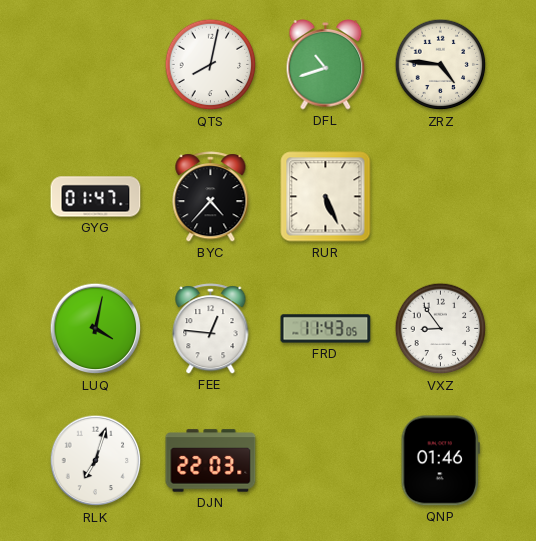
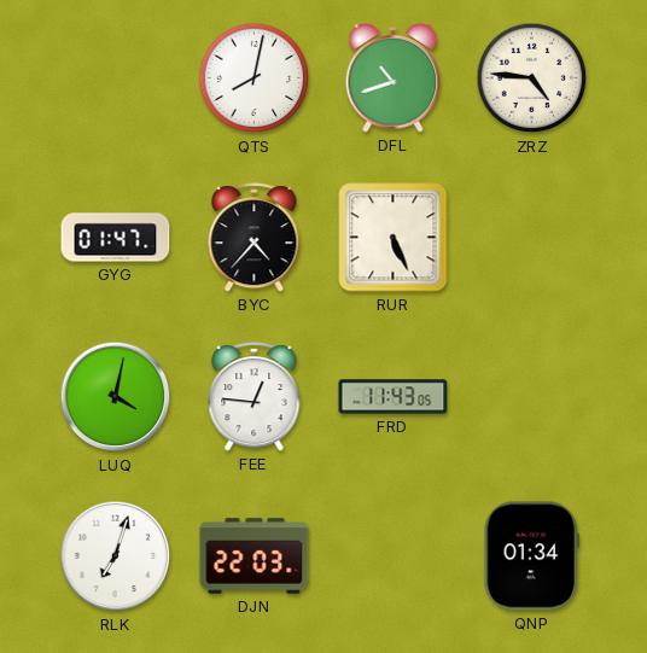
VXZ: 8:54 -> none
QNP: 01:46 -> 01:34
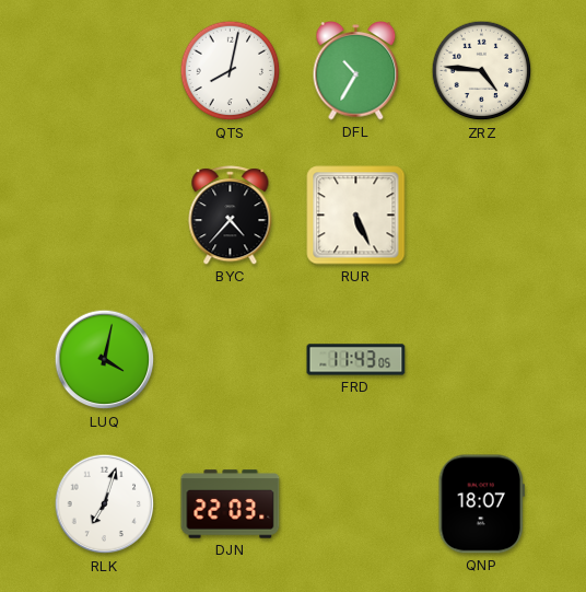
DFL: 10:42 -> 10:35
GYG: 01:47 -> none
FEE: 12:46 -> none
QNP: 01:34 -> 18:07
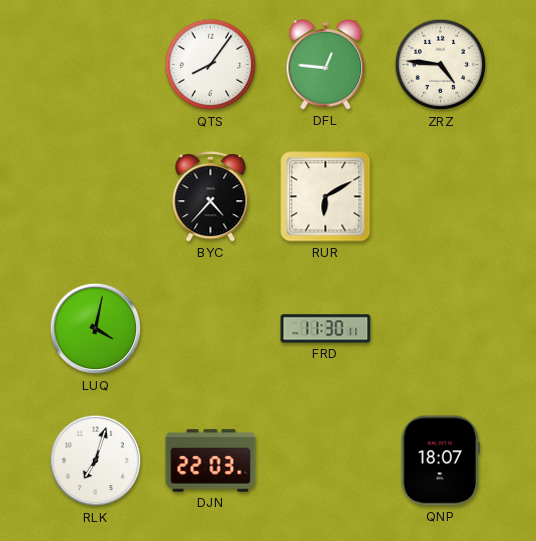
QTS: 8:02 -> 8:06
DFL: 10:35 -> 12:46
RUR: 5:26 -> 6:10
FRD: 11:43 -> 11:30
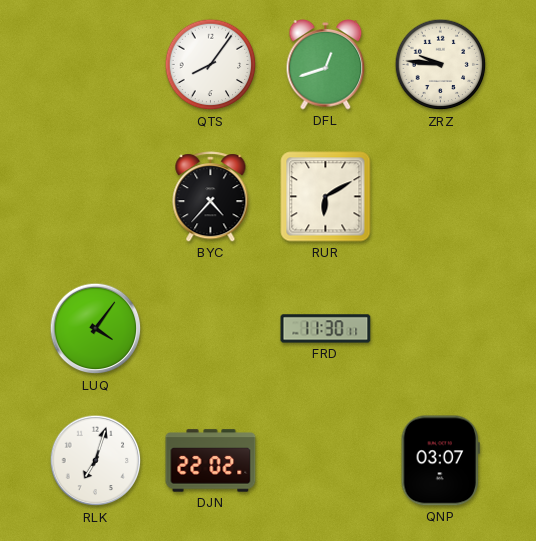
DFL: 12:46 -> 12:42
ZRZ: 4:46 -> 9:46
LUQ: 4:02 -> 4:06
DJN: 22:03 -> 22:02
QNP: 18:07 -> 03:07
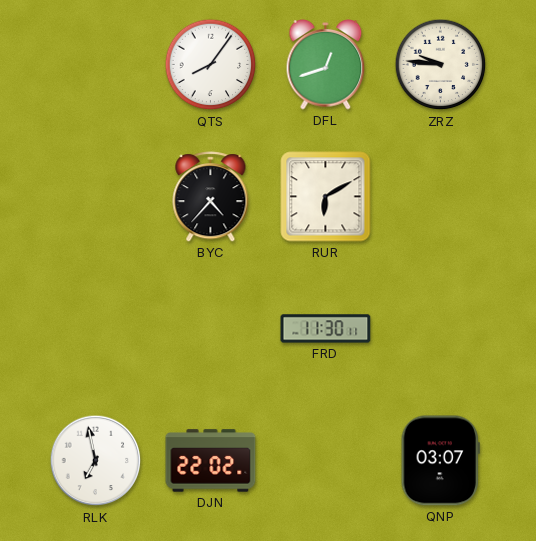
LUQ: 4:06 -> none
RLK: 7:03 -> 6:58
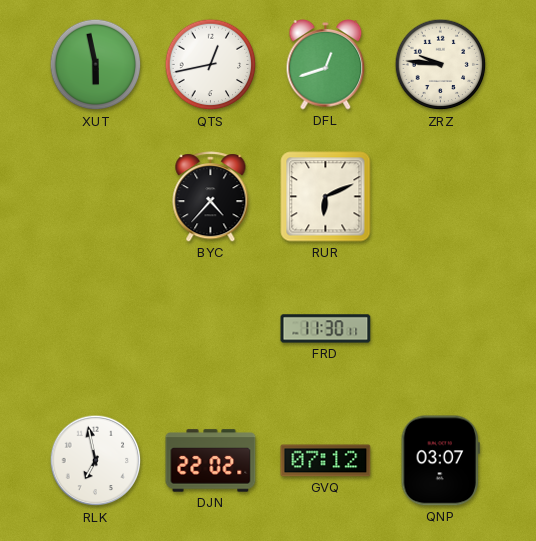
XUT: none -> 5:58
QTS: 8:06 -> 12:43
RUR: 6:10 -> 6:11
GVQ: none -> 07:12
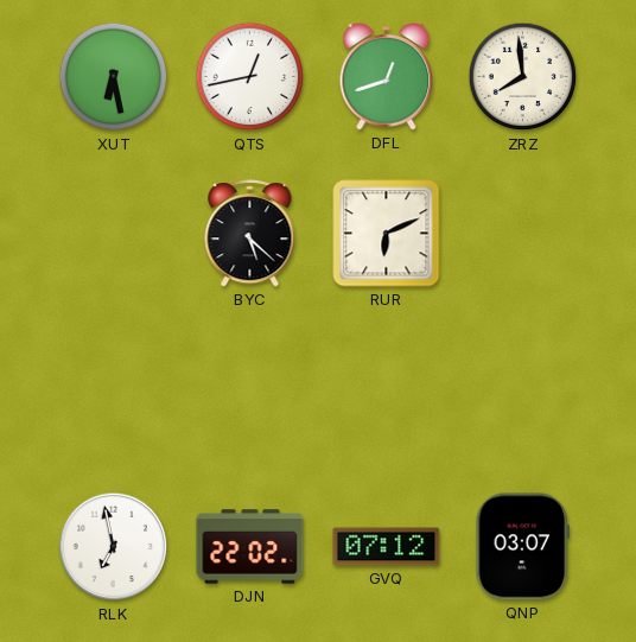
XUT: 5:58 -> 6:28
ZRZ: 9:46 -> 7:59
BYC: 4:37 -> 5:22
FRD: 11:30 -> none
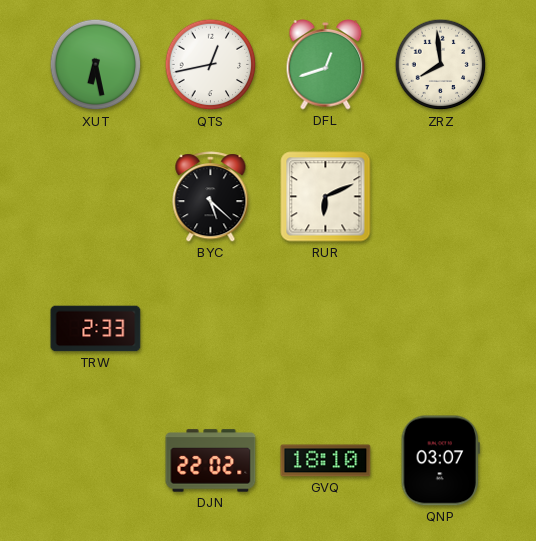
TRW: none -> 2:33
RLK: 6:58 -> none
GVQ: 07:12 -> 18:10
